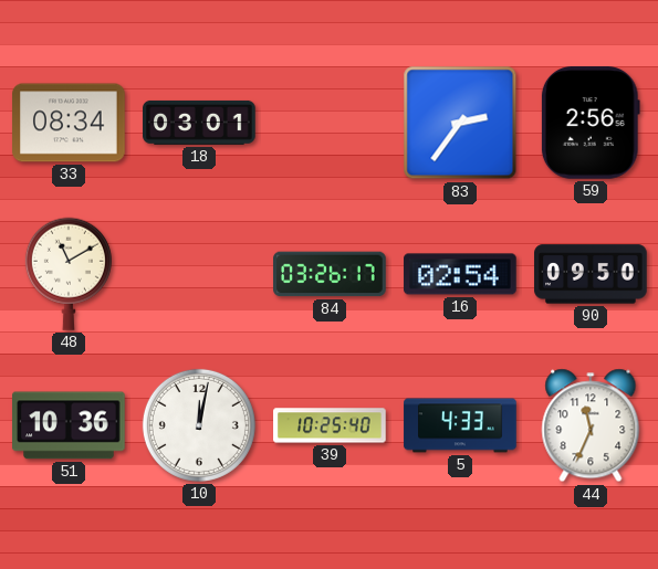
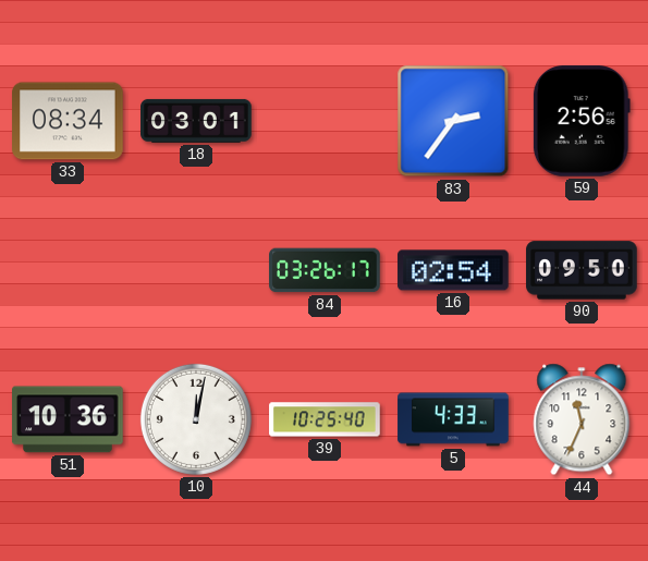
48: 11:10 -> none
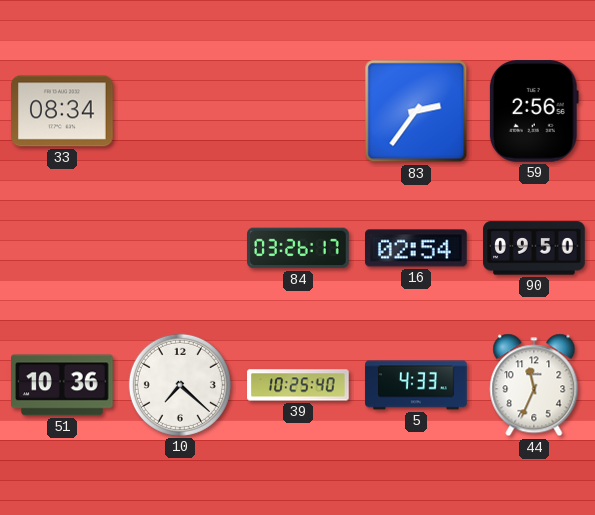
18: 03:01 -> none
10: 12:02 -> 7:22
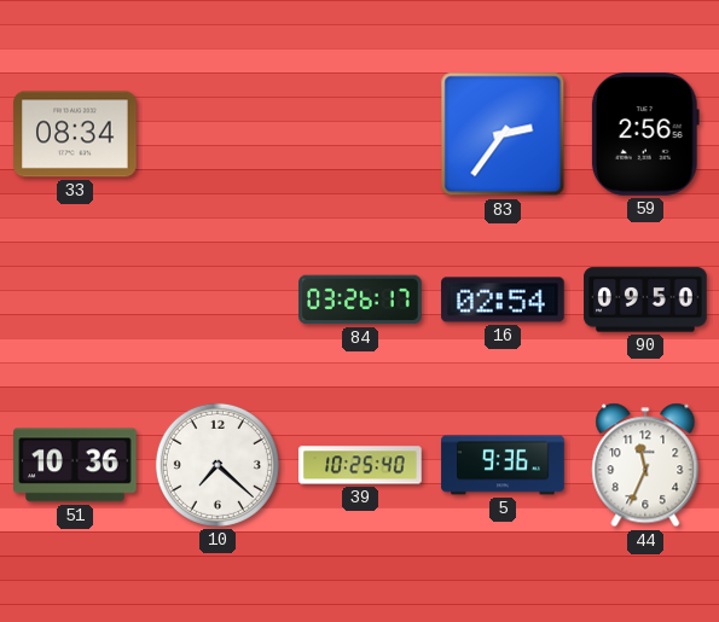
5: 4:33 -> 9:36
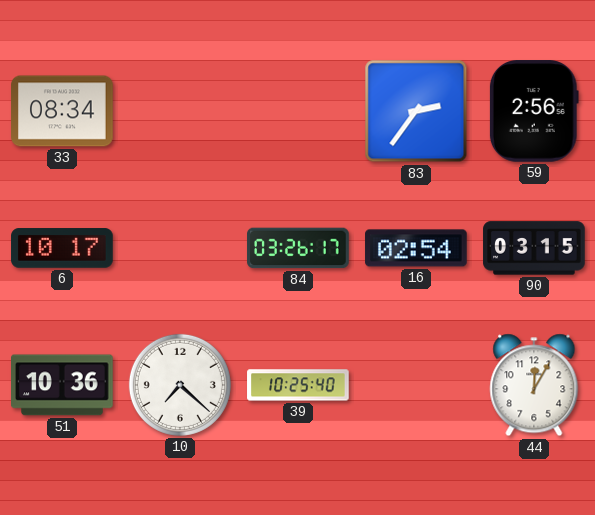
6: none -> 10:17
90: 09:50 -> 03:15
5: 9:36 -> none
44: 11:34 -> 12:05
